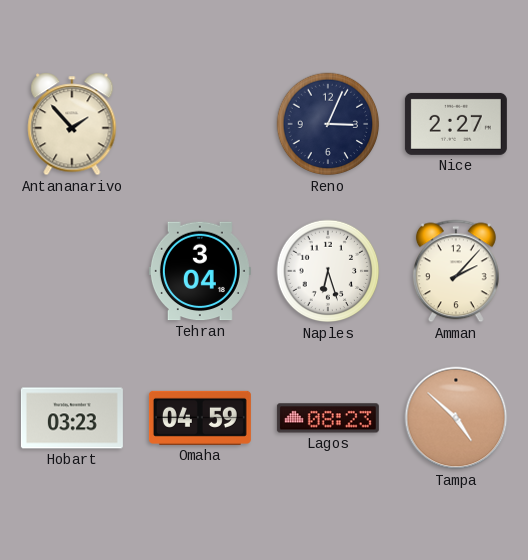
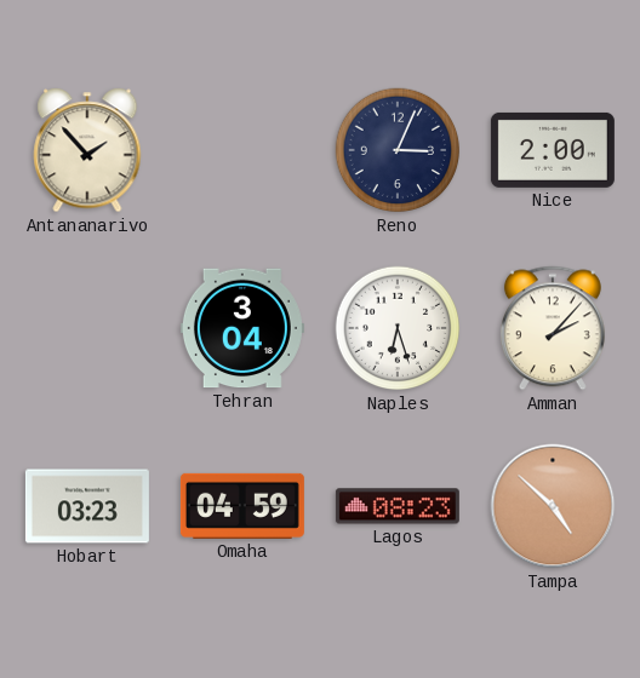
Nice: 2:27 -> 2:00
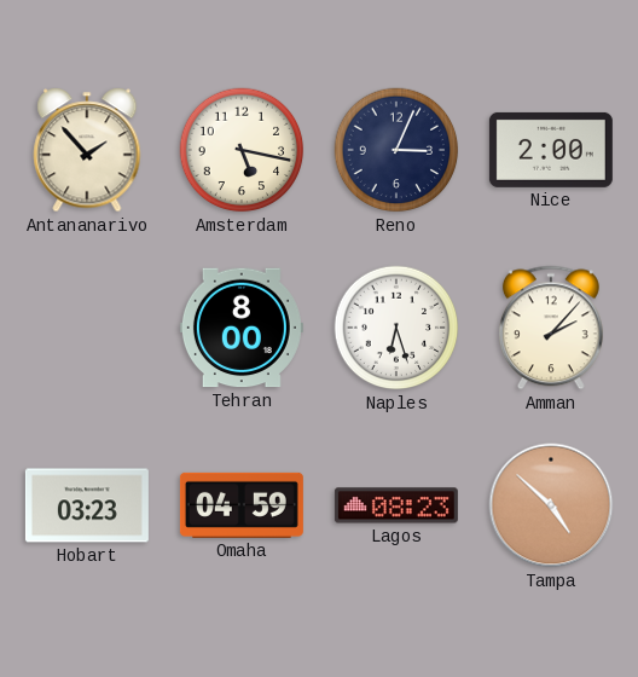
Amsterdam: none -> 5:17
Tehran: 3:04 -> 8:00
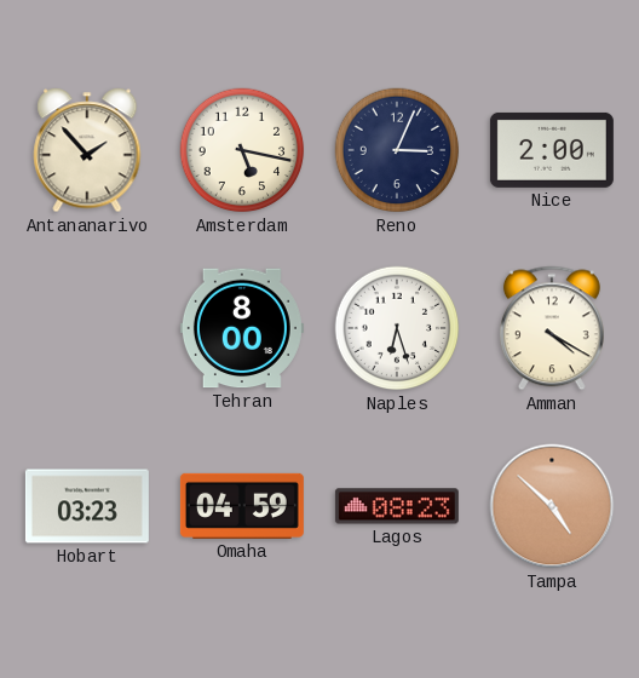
Amman: 2:07 -> 4:20
